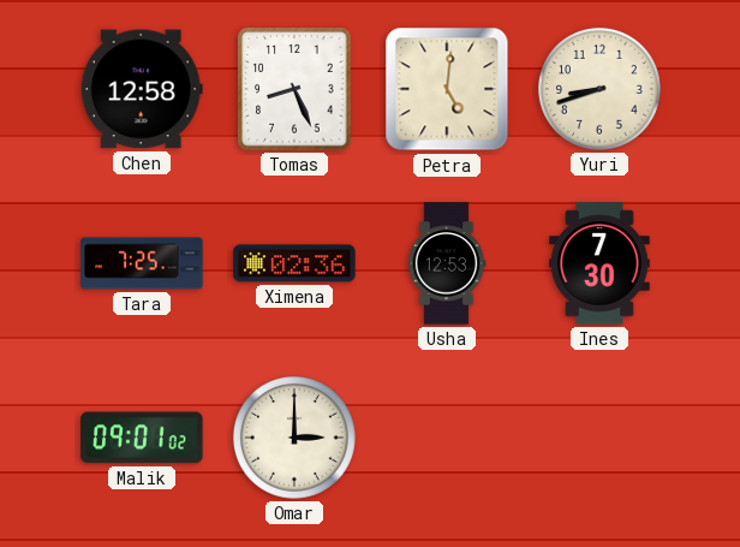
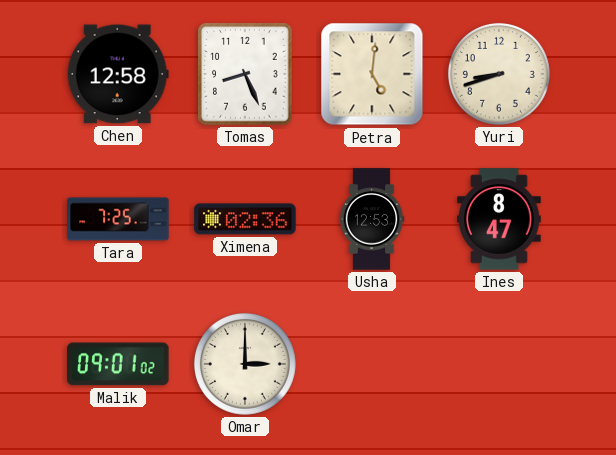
Ines: 7:30 -> 8:47
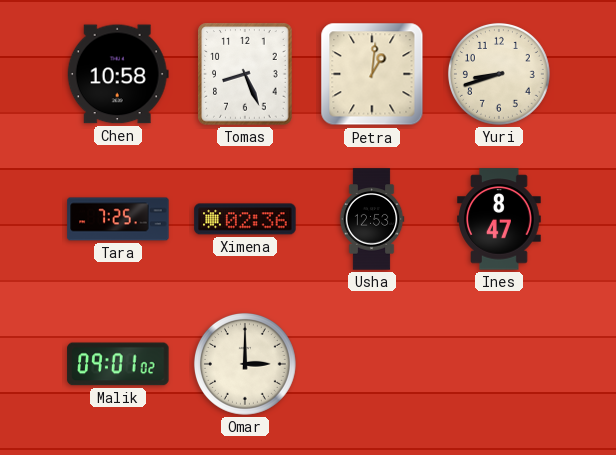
Chen: 12:58 -> 10:58
Petra: 5:01 -> 1:01
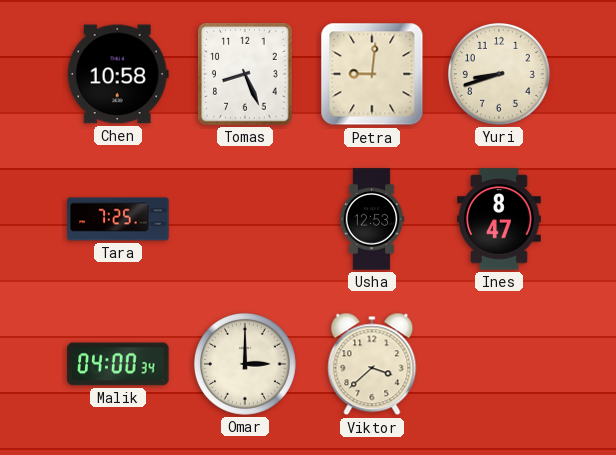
Petra: 1:01 -> 9:01
Ximena: 02:36 -> none
Malik: 09:01 -> 04:00
Viktor: none -> 3:38
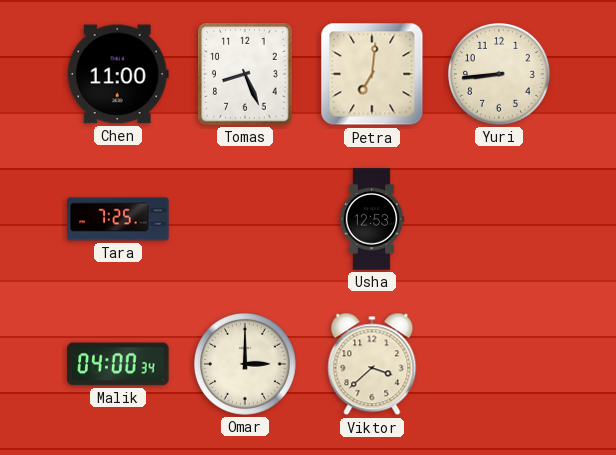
Chen: 10:58 -> 11:00
Petra: 9:01 -> 7:01
Yuri: 8:42 -> 8:44
Ines: 8:47 -> none
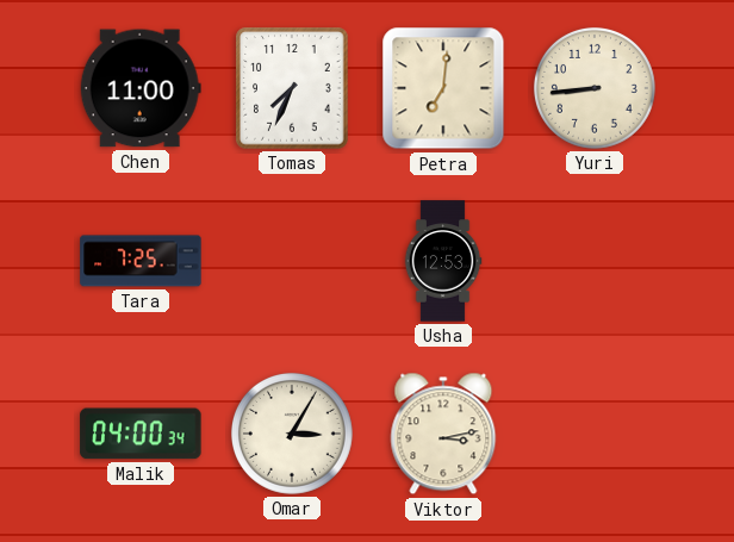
Tomas: 8:26 -> 7:34
Omar: 3:00 -> 3:05
Viktor: 3:38 -> 3:13
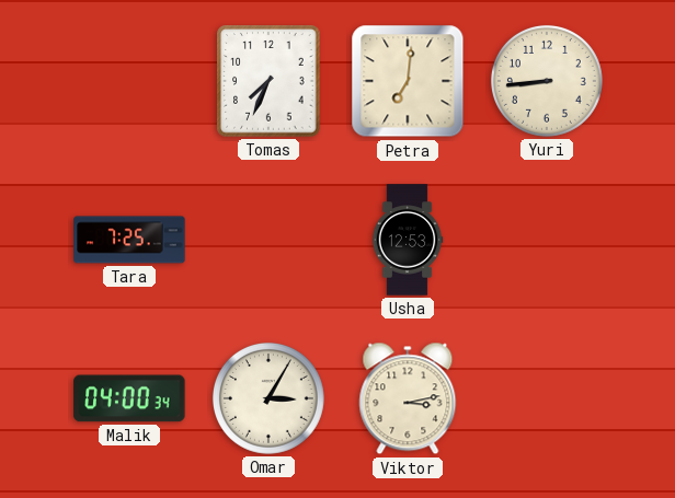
Chen: 11:00 -> none
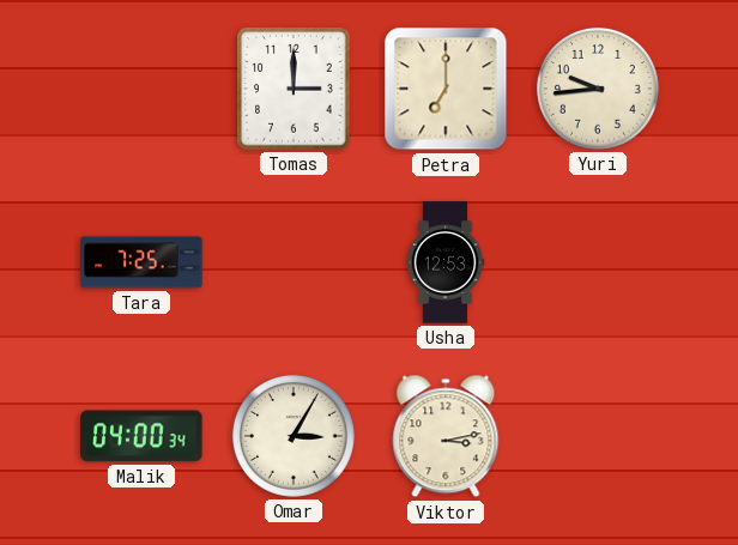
Tomas: 7:34 -> 3:00
Petra: 7:01 -> 7:00
Yuri: 8:44 -> 9:44
